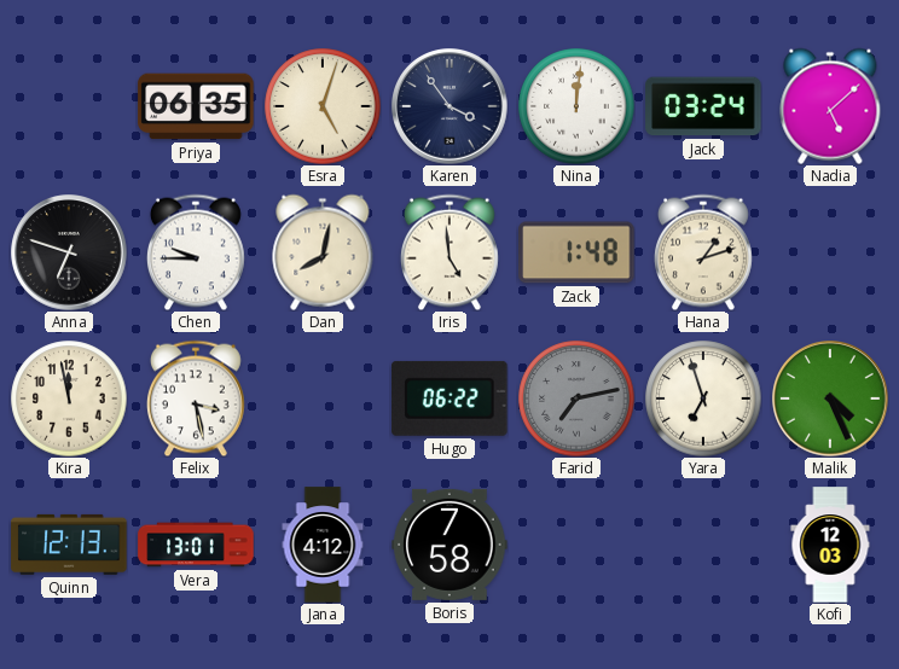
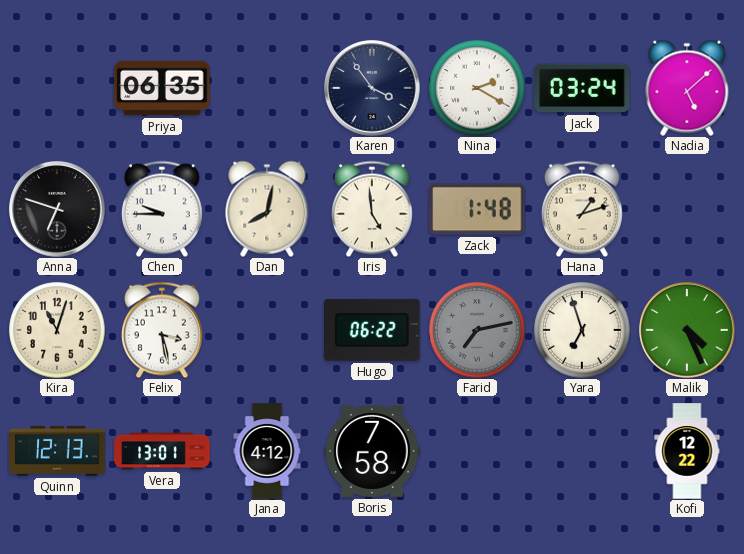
Esra: 5:03 -> none
Nina: 12:01 -> 2:20
Kira: 11:58 -> 11:03
Kofi: 12:03 -> 12:22
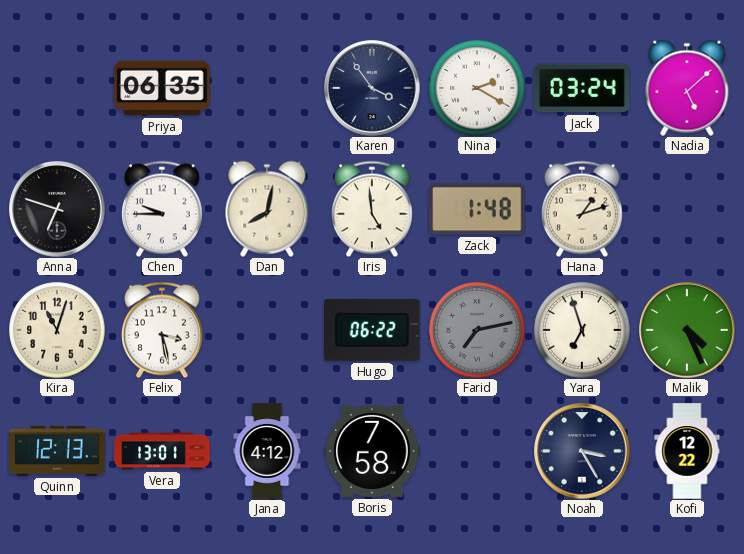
Noah: none -> 3:25
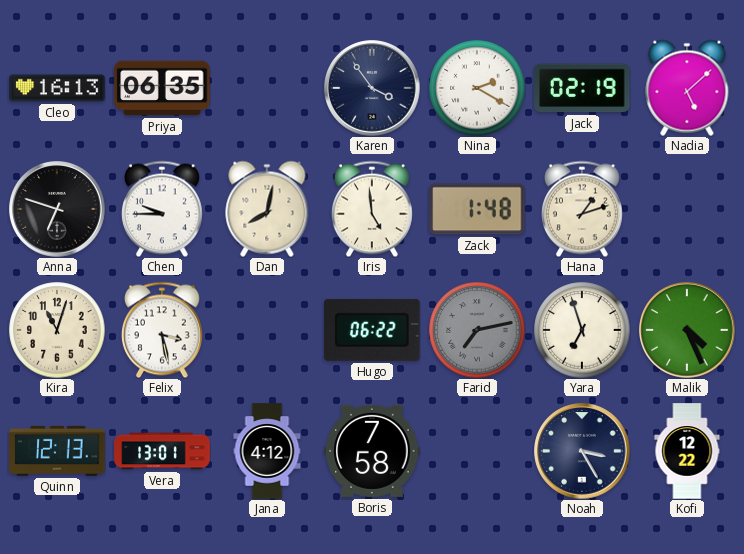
Cleo: none -> 16:13
Jack: 03:24 -> 02:19
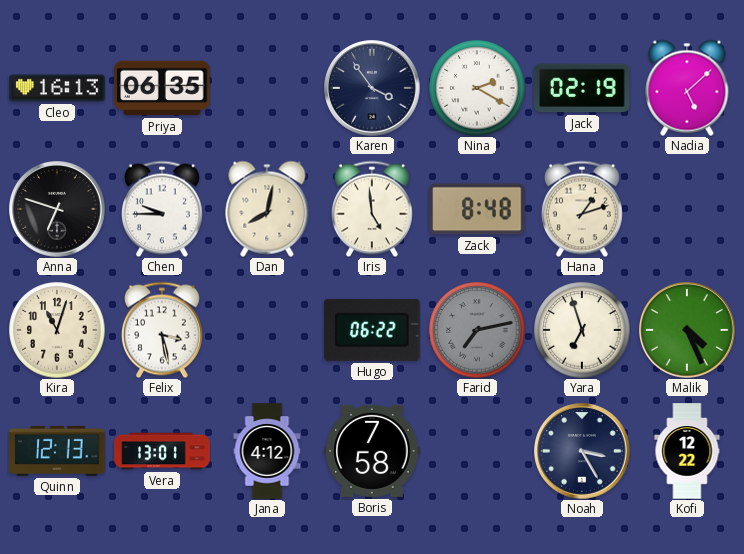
Zack: 1:48 -> 8:48
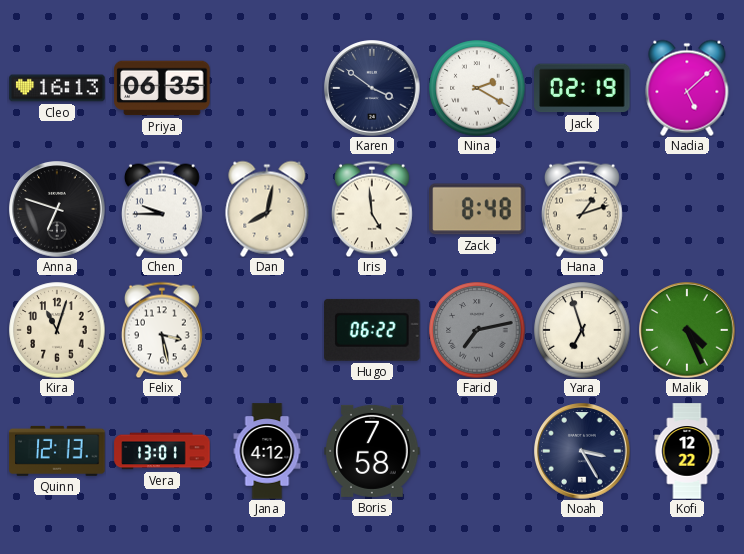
Karen: 3:54 -> 3:51
